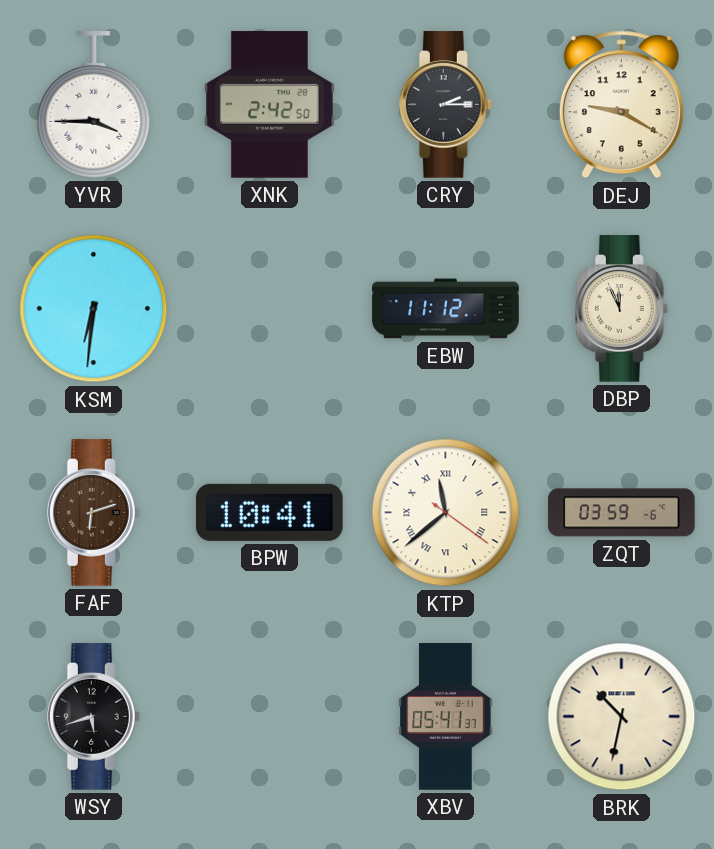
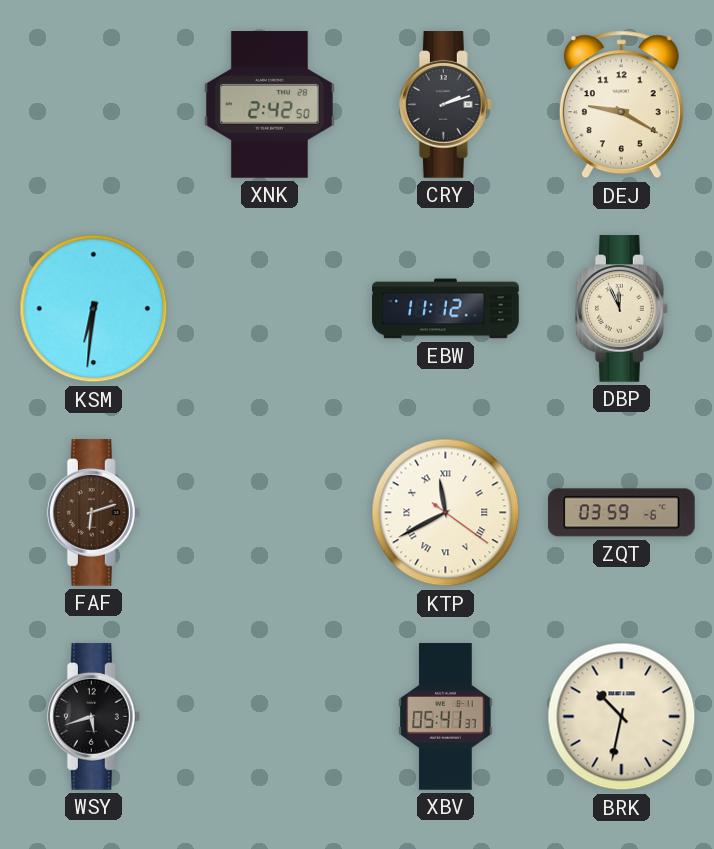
YVR: 3:45 -> none
CRY: 2:15 -> 2:12
BPW: 10:41 -> none
KTP: 11:38 -> 11:40
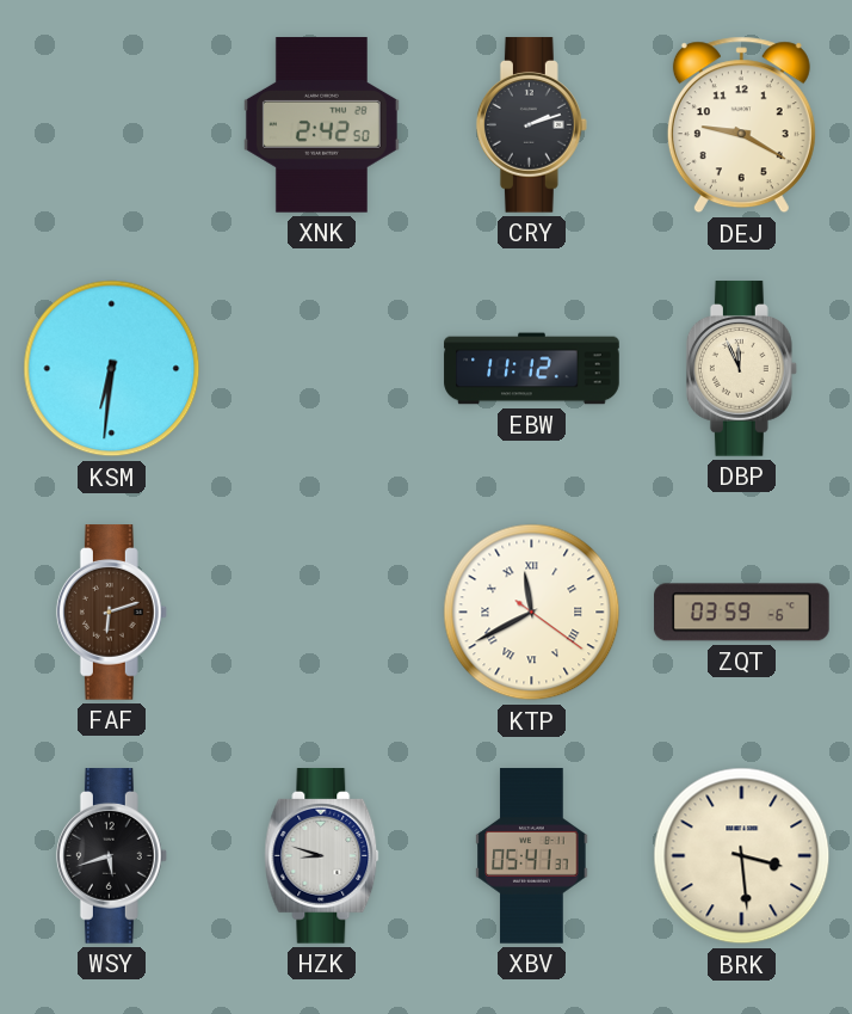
HZK: none -> 8:48
BRK: 10:32 -> 3:29
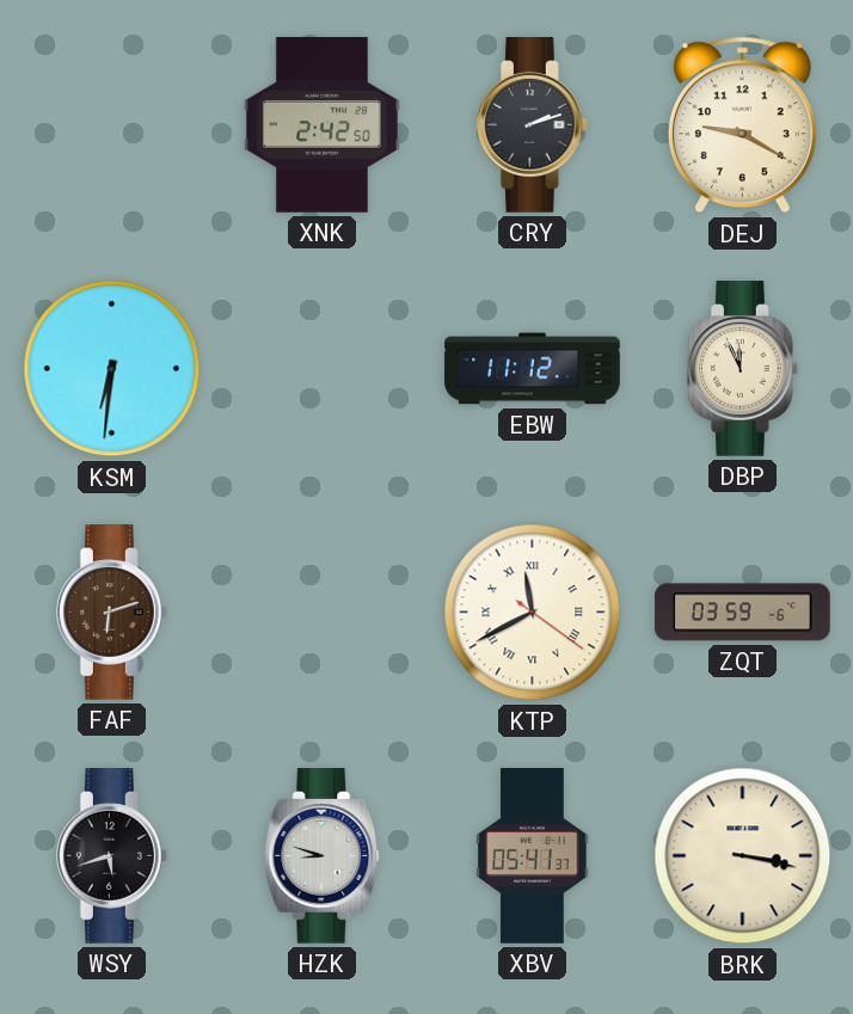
BRK: 3:29 -> 3:17
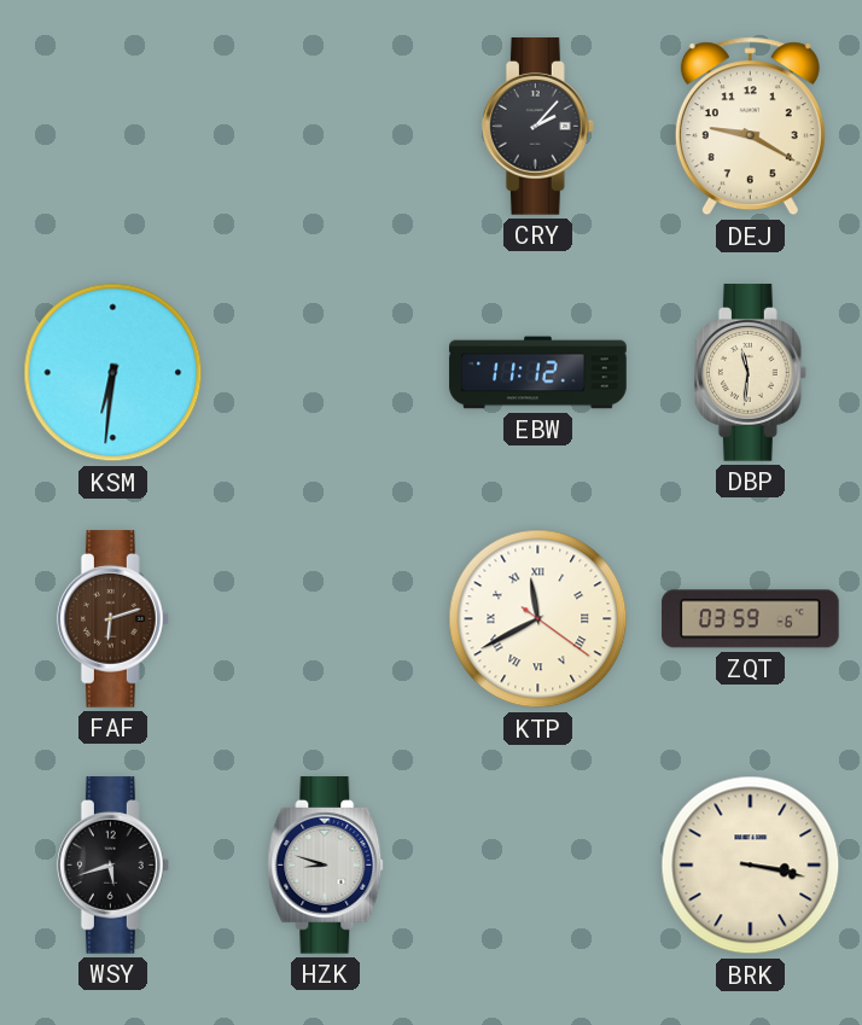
XNK: 2:42 -> none
CRY: 2:12 -> 2:07
DBP: 11:56 -> 11:31
XBV: 05:41 -> none
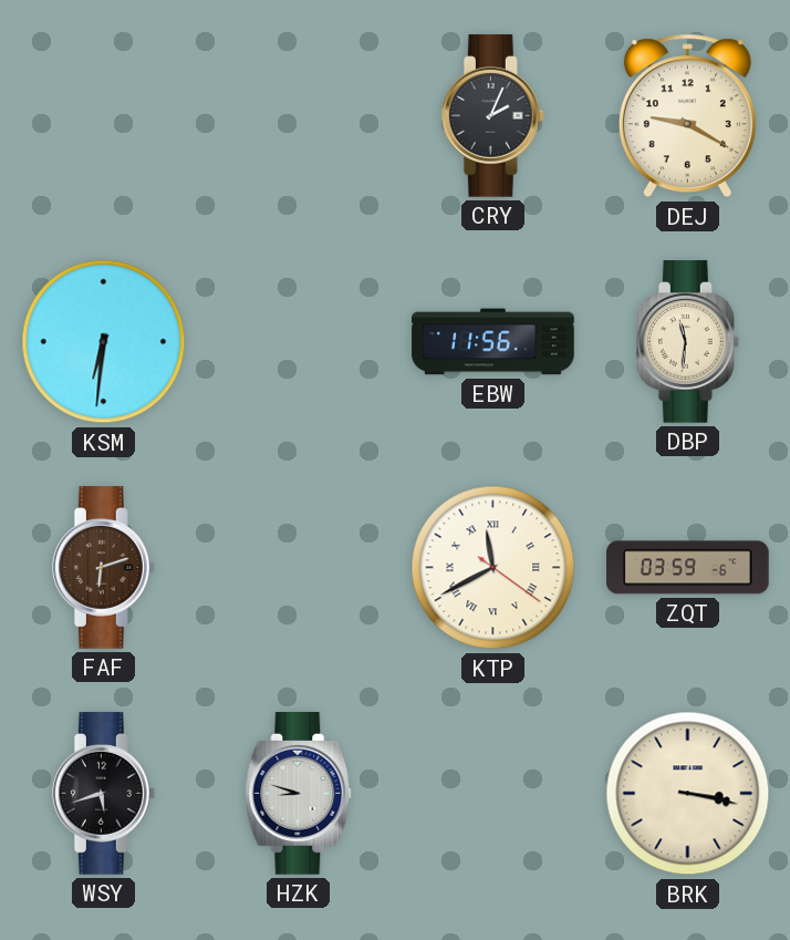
CRY: 2:07 -> 2:04
EBW: 11:12 -> 11:56
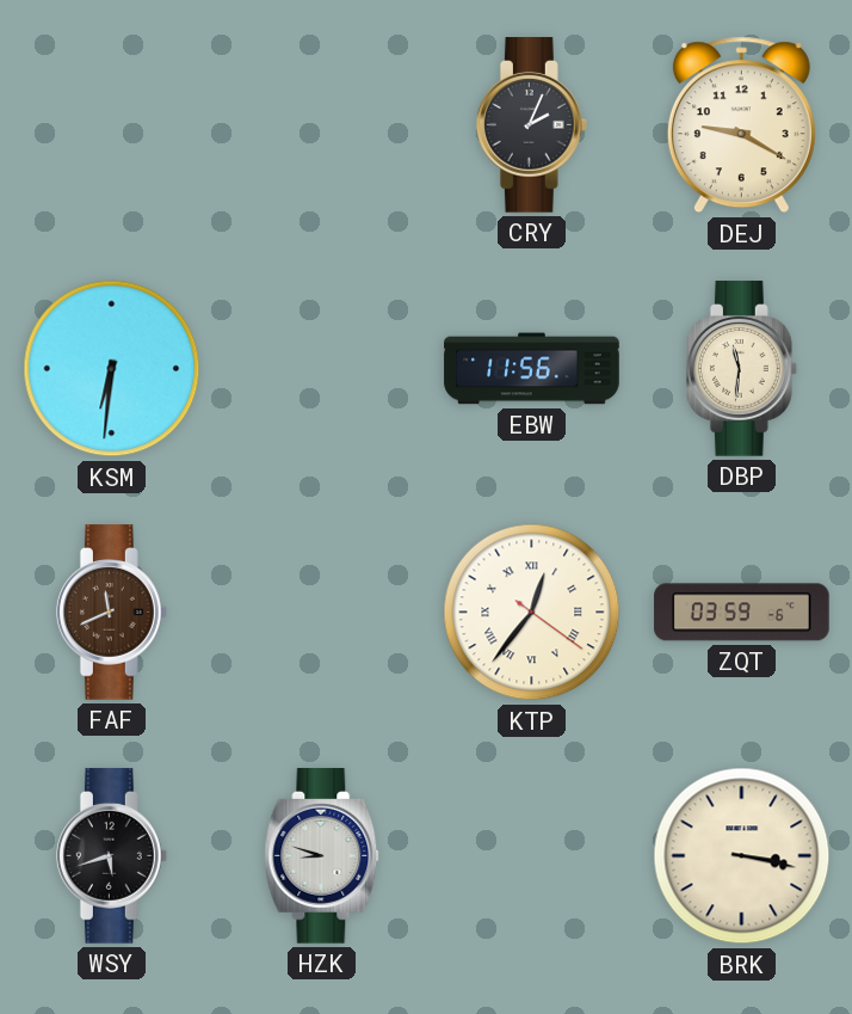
FAF: 6:12 -> 11:41
KTP: 11:40 -> 12:36
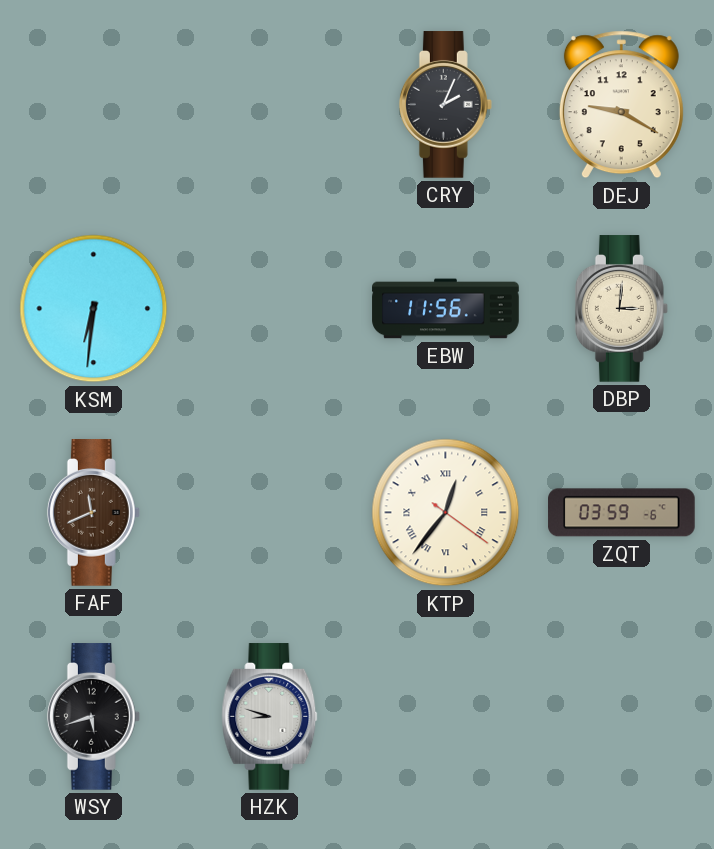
DBP: 11:31 -> 3:01
BRK: 3:17 -> none
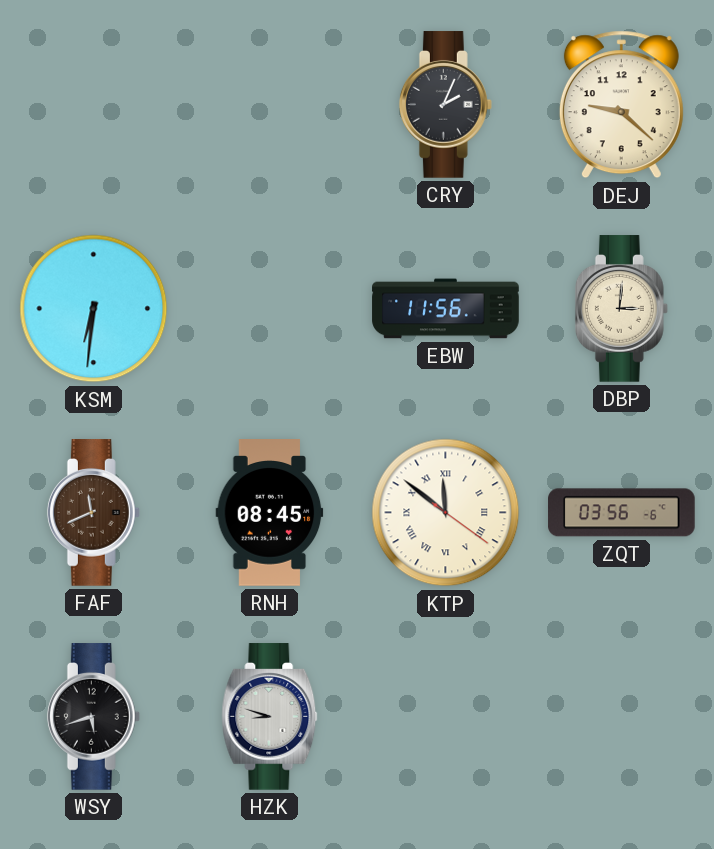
DEJ: 9:20 -> 9:22
RNH: none -> 08:45
KTP: 12:36 -> 11:51
ZQT: 03:59 -> 03:56
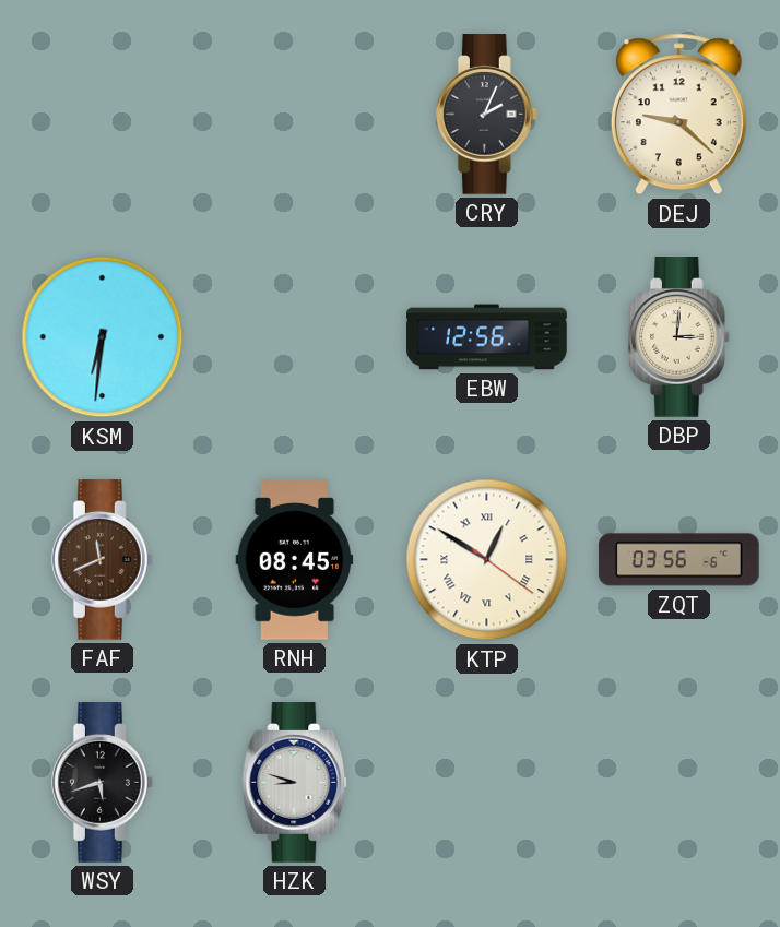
EBW: 11:56 -> 12:56
KTP: 11:51 -> 12:50
